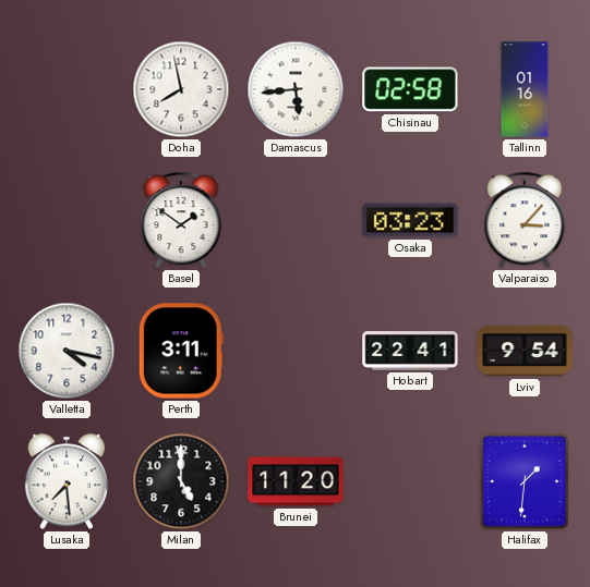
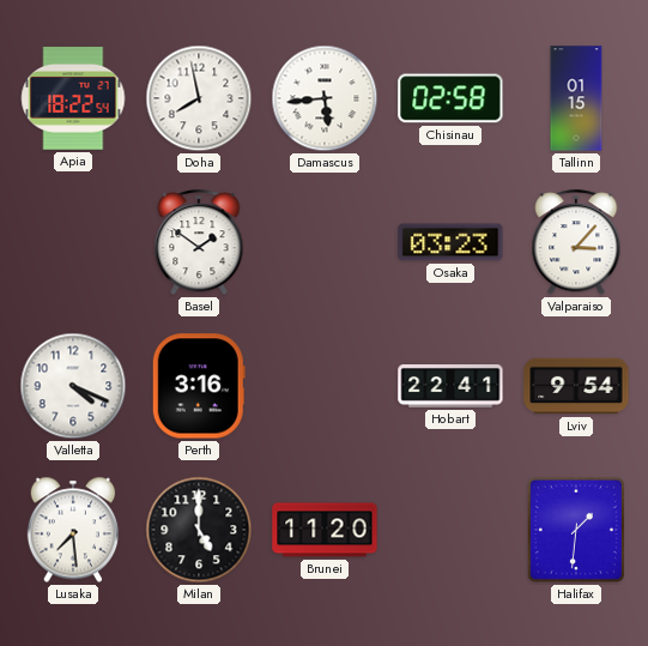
Apia: none -> 18:22
Tallinn: 01:16 -> 01:15
Valletta: 4:17 -> 4:19
Perth: 3:11 -> 3:16
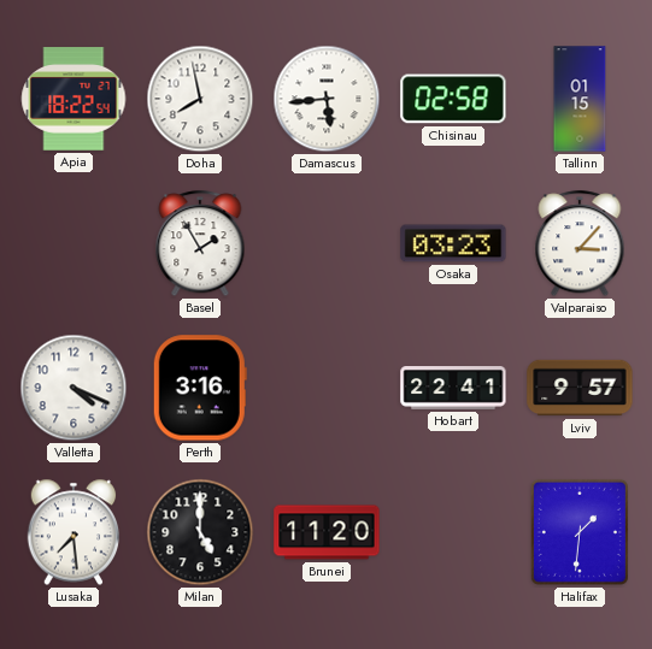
Basel: 1:51 -> 1:55
Lviv: 9:54 -> 9:57
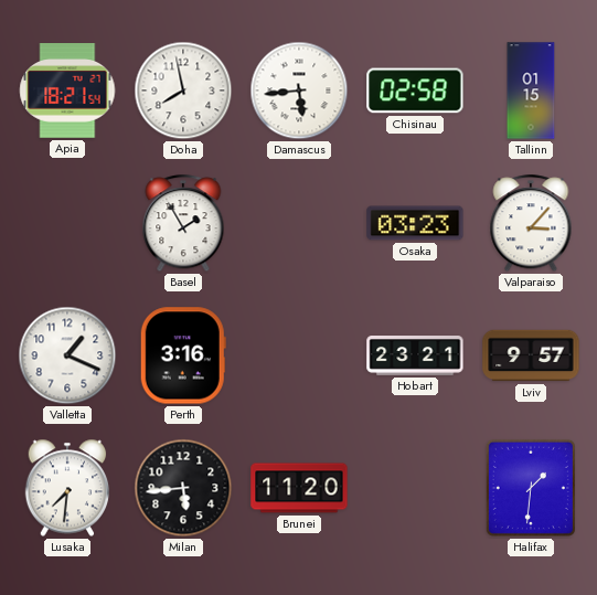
Apia: 18:22 -> 18:21
Valletta: 4:19 -> 1:19
Hobart: 22:41 -> 23:21
Lusaka: 7:29 -> 7:31
Milan: 5:00 -> 5:44
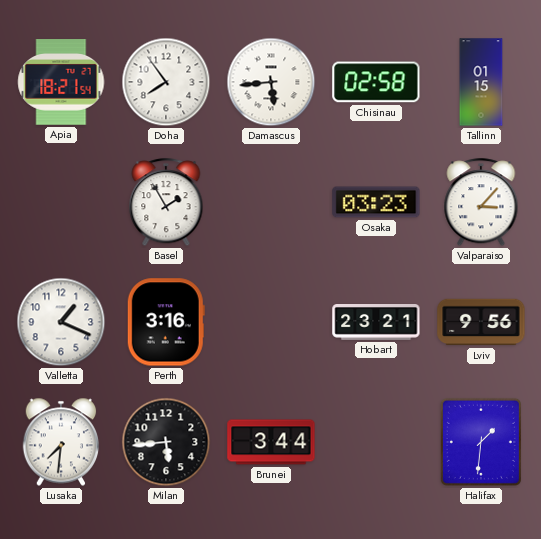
Doha: 7:58 -> 7:54
Lviv: 9:57 -> 9:56
Brunei: 11:20 -> 3:44
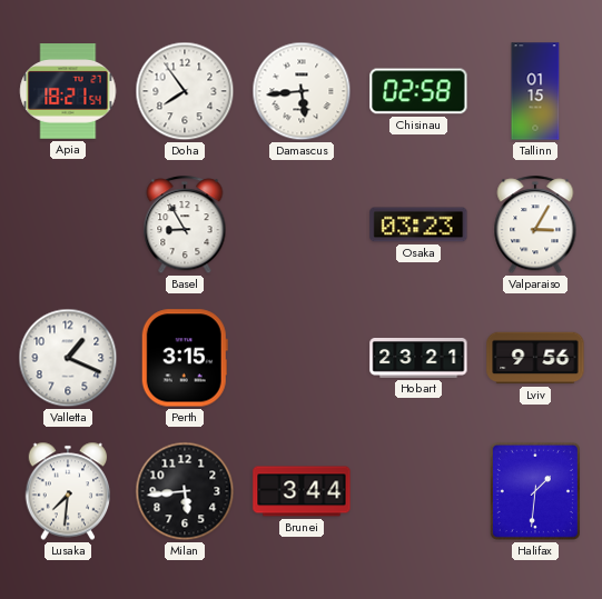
Basel: 1:55 -> 8:55
Valparaiso: 3:07 -> 3:05
Perth: 3:16 -> 3:15
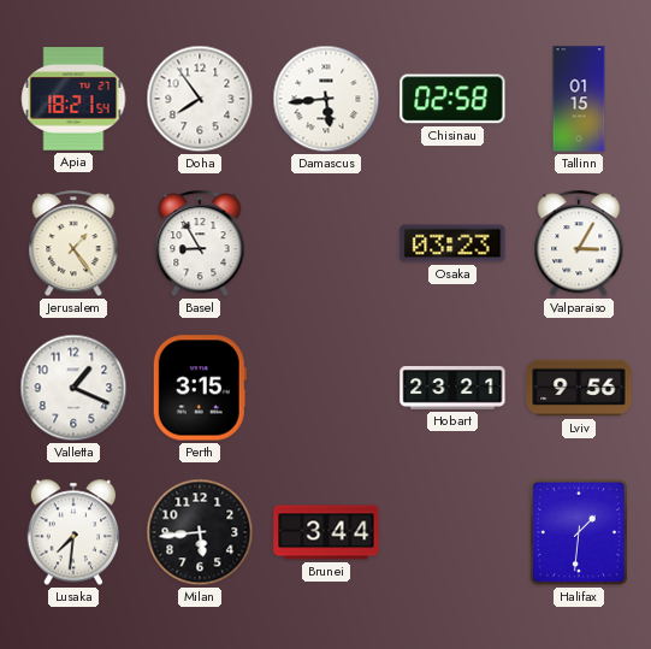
Jerusalem: none -> 1:24
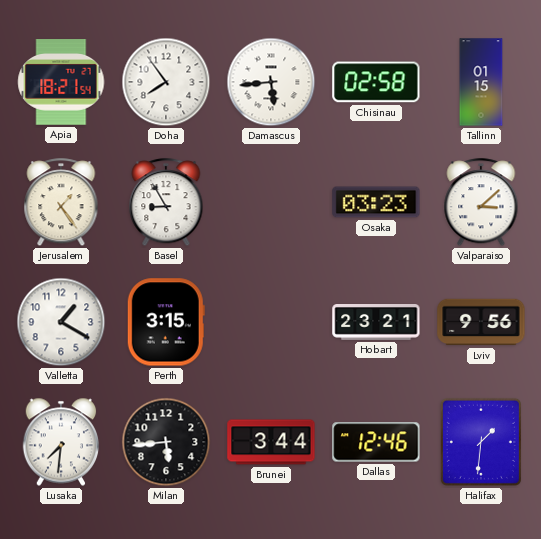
Valparaiso: 3:05 -> 3:08
Valletta: 1:19 -> 1:20
Dallas: none -> 12:46
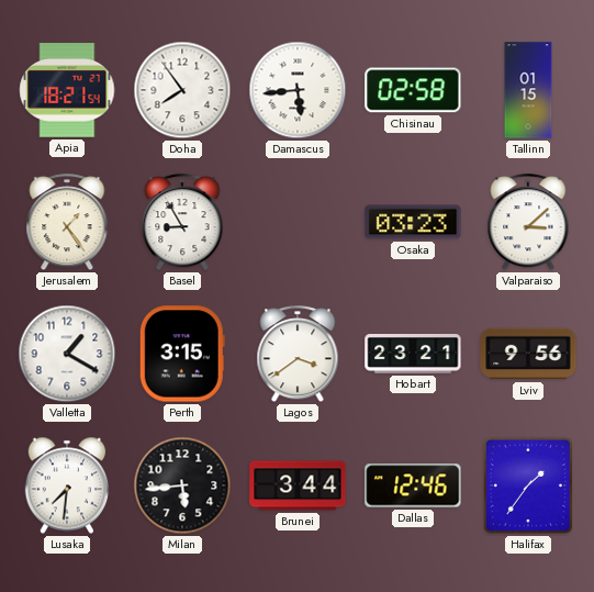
Lagos: none -> 3:39
Halifax: 1:31 -> 1:36
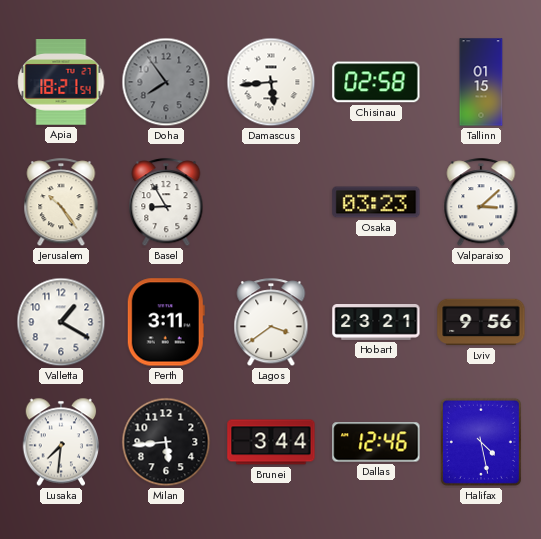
Doha dial: white -> grey
Jerusalem: 1:24 -> 10:24
Perth: 3:15 -> 3:11
Halifax: 1:36 -> 4:28
